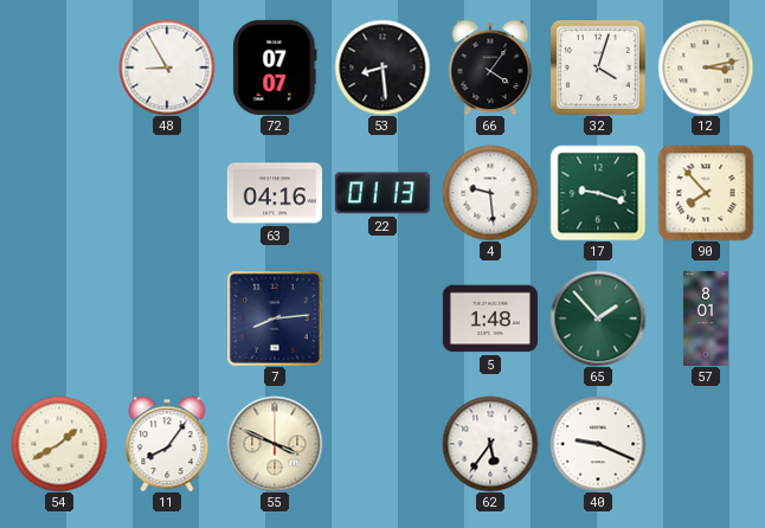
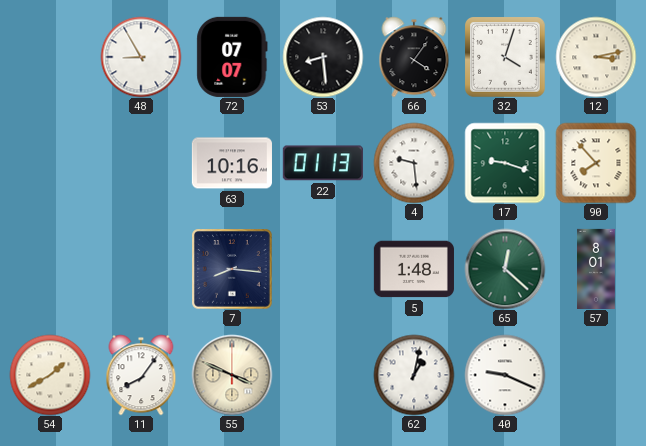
63: 04:16 -> 10:16
7: 8:14 -> 8:16
65: 1:53 -> 12:22
62: 5:36 -> 1:02
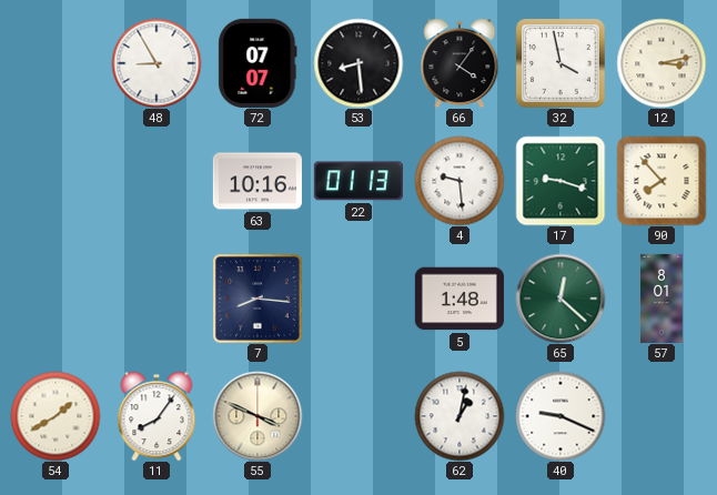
32: 4:03 -> 3:58
